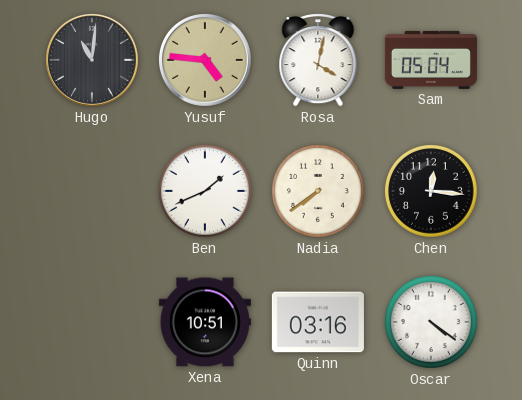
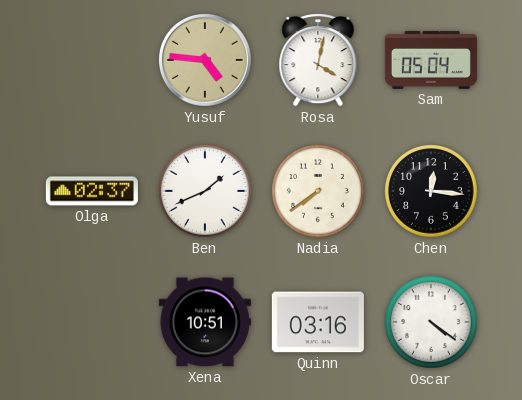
Hugo: 11:01 -> none
Olga: none -> 02:37
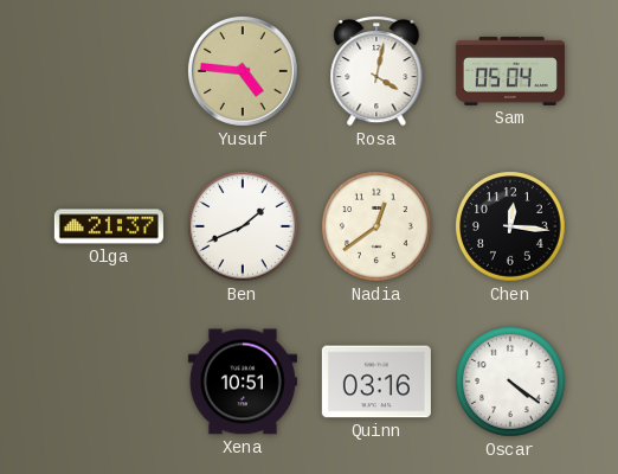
Olga: 02:37 -> 21:37
Nadia: 7:39 -> 12:39
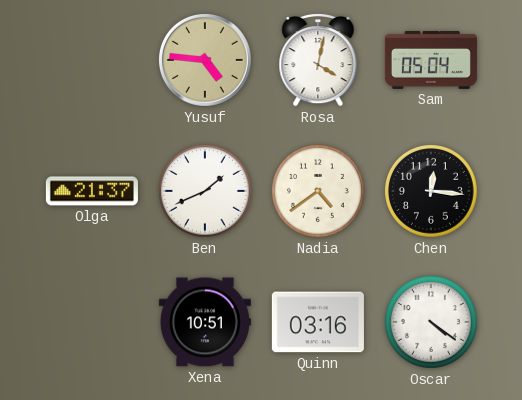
Nadia: 12:39 -> 4:39
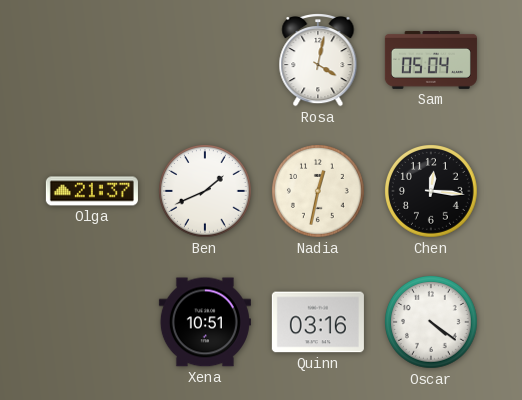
Yusuf: 4:46 -> none
Nadia: 4:39 -> 12:32
